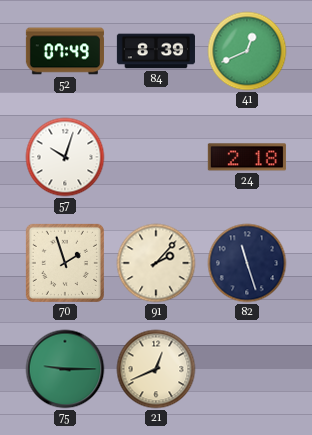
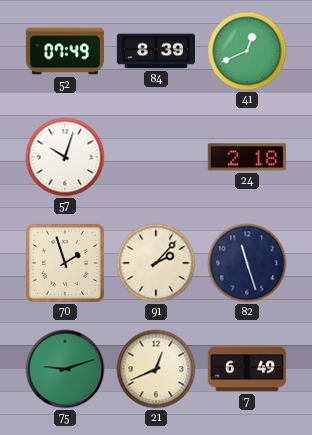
75: 9:15 -> 9:12
7: none -> 6:49
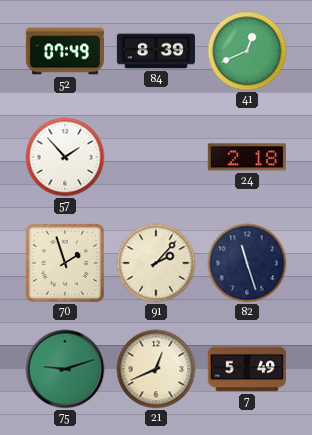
57: 10:03 -> 1:53
7: 6:49 -> 5:49
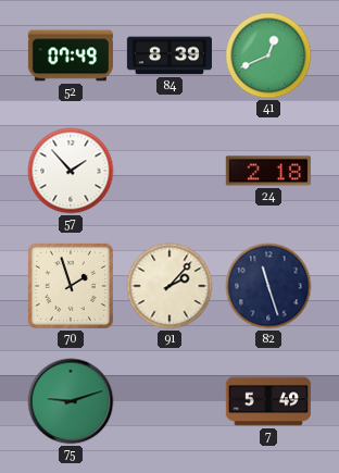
21: 12:41 -> none
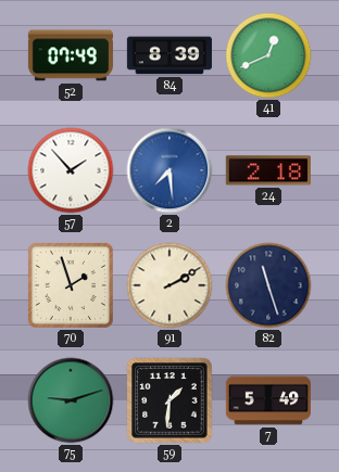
2: none -> 7:29
91: 2:07 -> 2:10
59: none -> 1:31
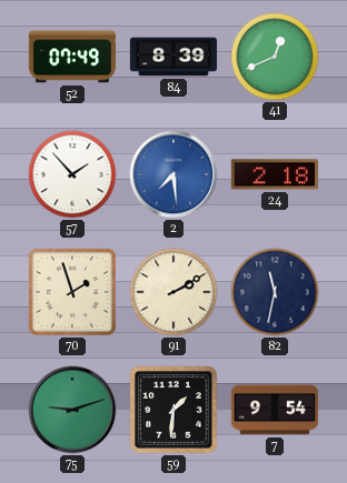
82: 11:27 -> 11:32
7: 5:49 -> 9:54
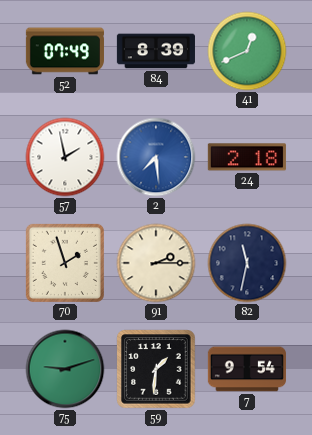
57: 1:53 -> 1:58
91: 2:10 -> 2:15
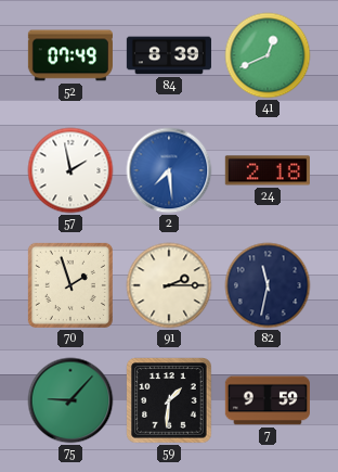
75: 9:12 -> 9:07
7: 9:54 -> 9:59
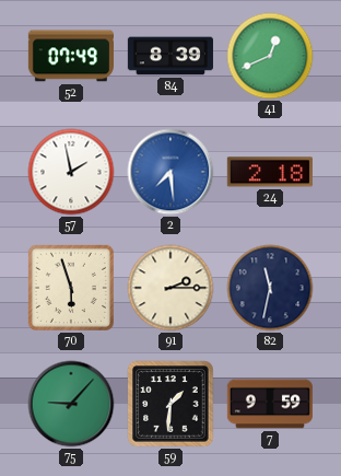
70: 1:57 -> 5:57
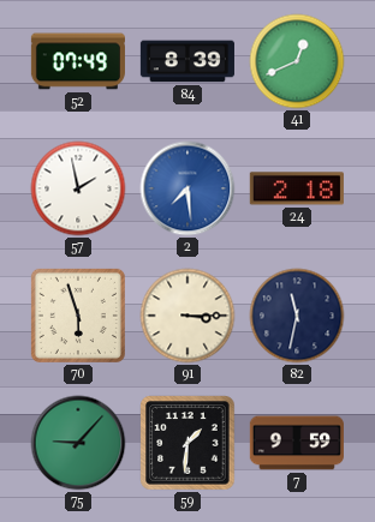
91: 2:15 -> 3:15
